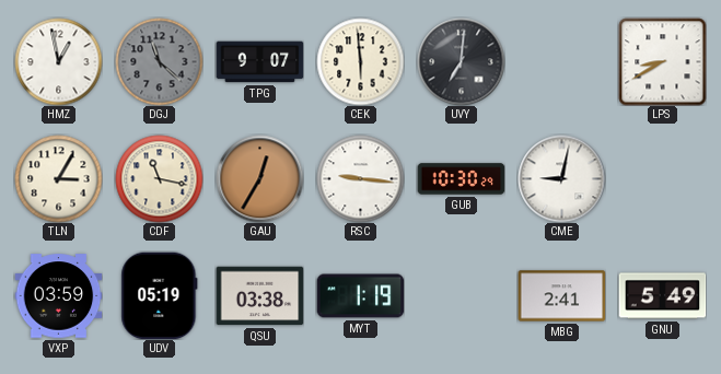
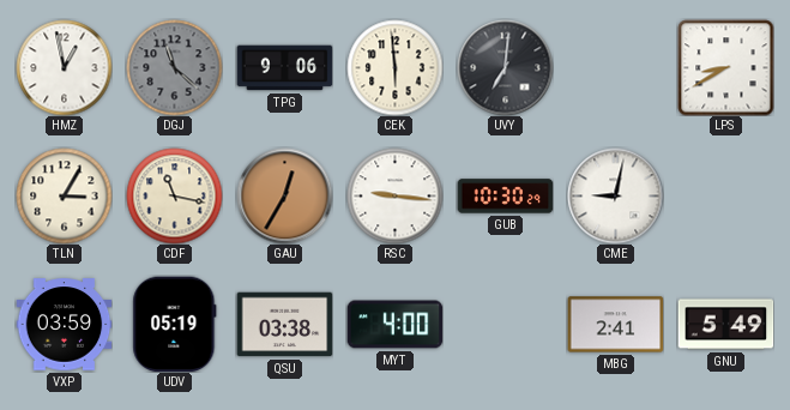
TPG: 9:07 -> 9:06
MYT: 1:19 -> 4:00
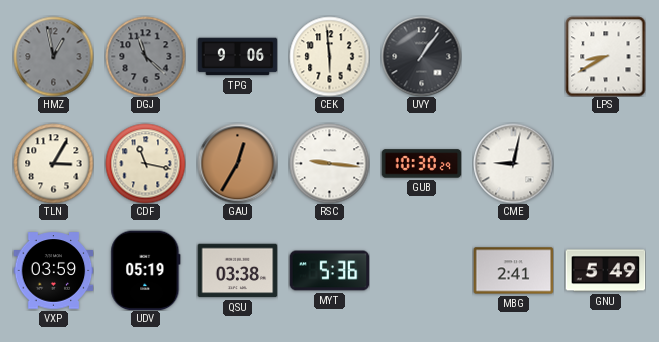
HMZ dial: white -> grey
UVY: 7:01 -> 1:06
MYT: 4:00 -> 5:36
